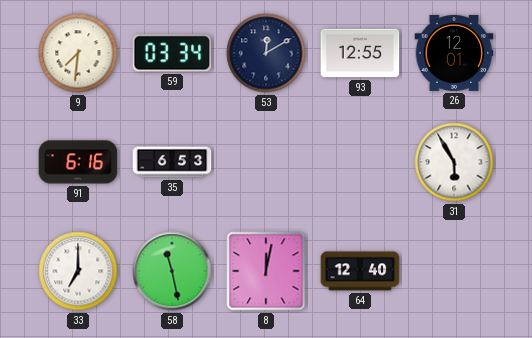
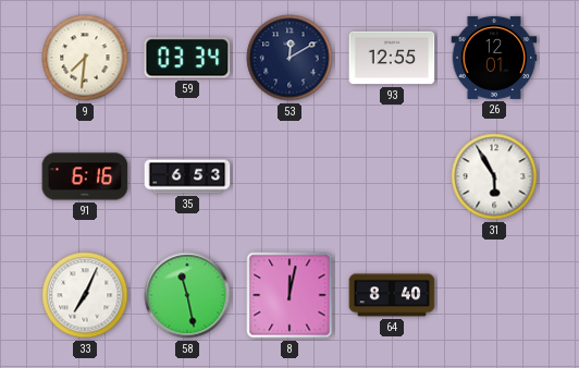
33: 7:00 -> 7:04
64: 12:40 -> 8:40
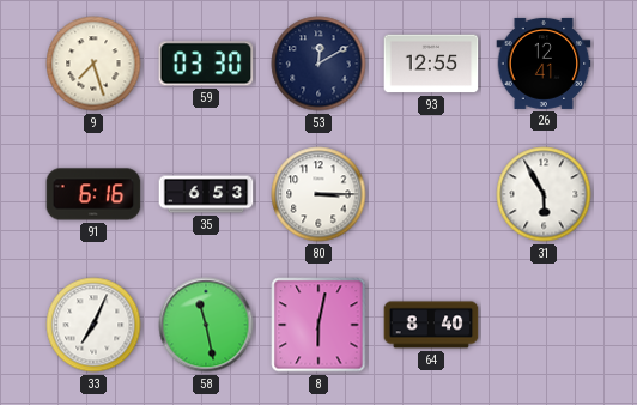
9: 7:31 -> 7:27
59: 03:34 -> 03:30
26: 12:01 -> 12:41
80: none -> 3:15
8: 12:02 -> 6:02
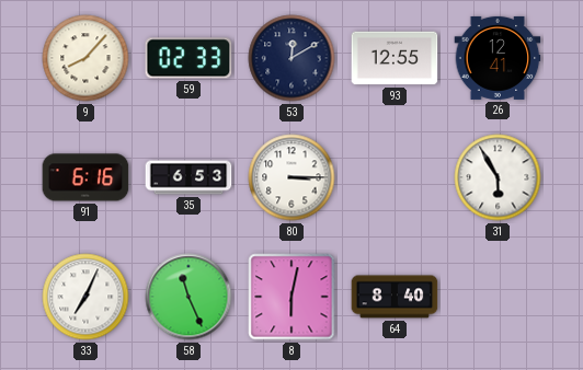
9: 7:27 -> 8:07
59: 03:30 -> 02:33
58: 11:28 -> 11:26
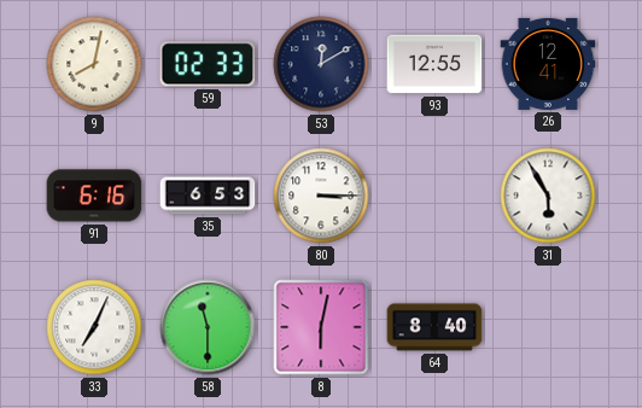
9: 8:07 -> 8:02
58: 11:26 -> 11:30
